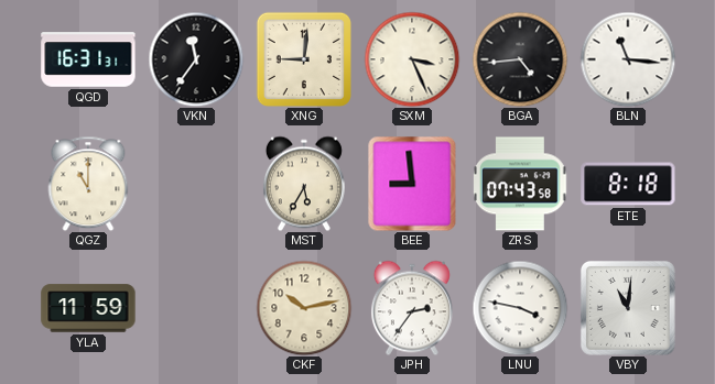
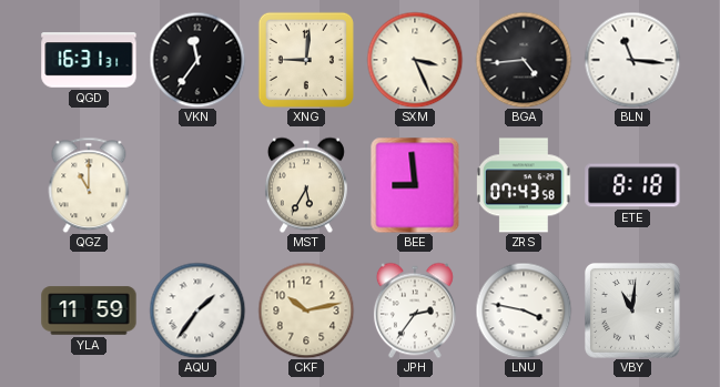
AQU: none -> 1:36
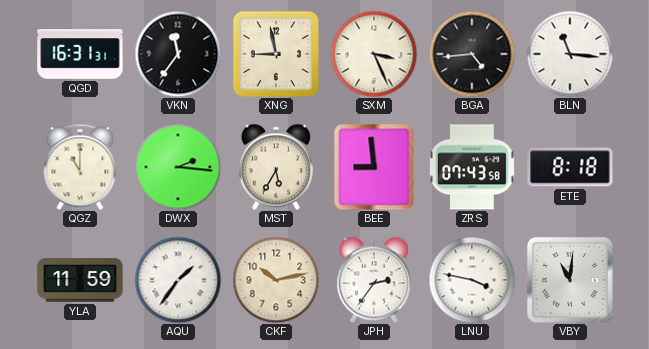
XNG: 9:01 -> 8:58
DWX: none -> 2:16
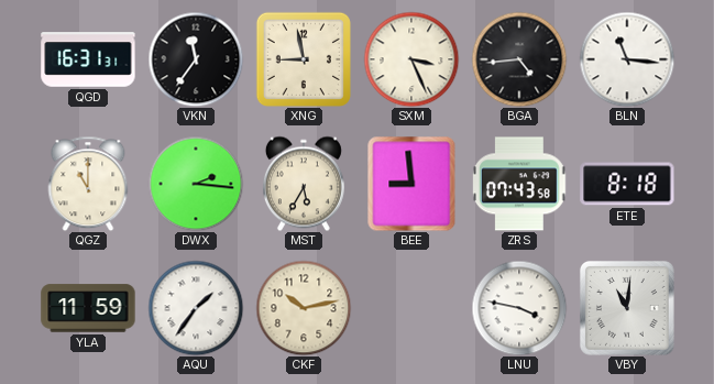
JPH: 2:36 -> none
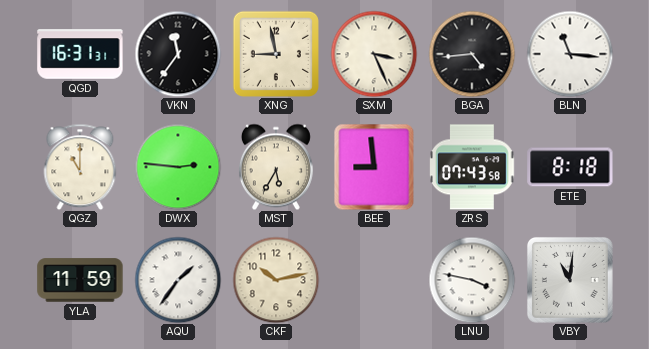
DWX: 2:16 -> 2:46
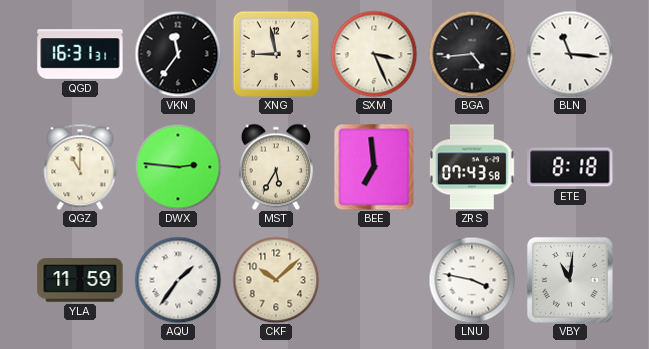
BEE: 8:59 -> 6:59
CKF: 10:13 -> 10:08
